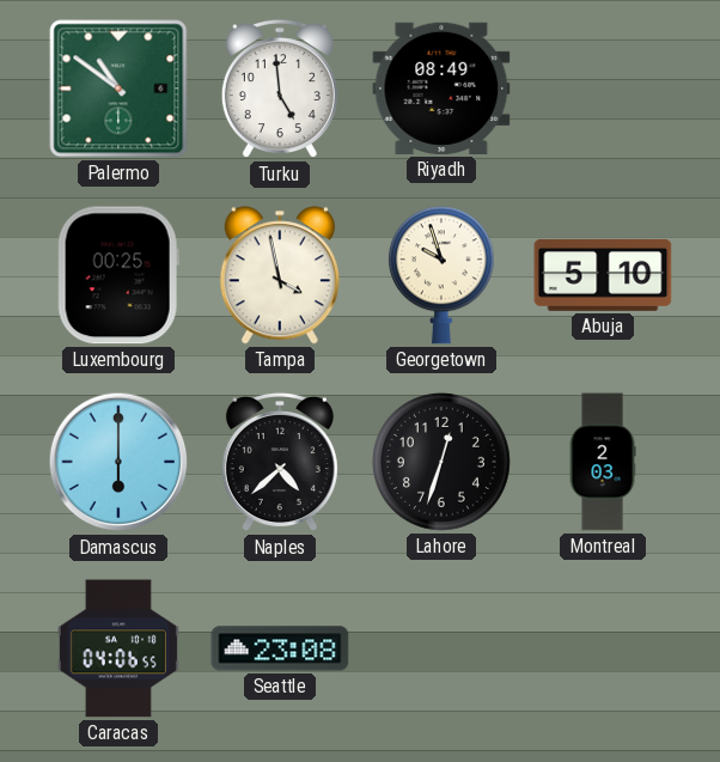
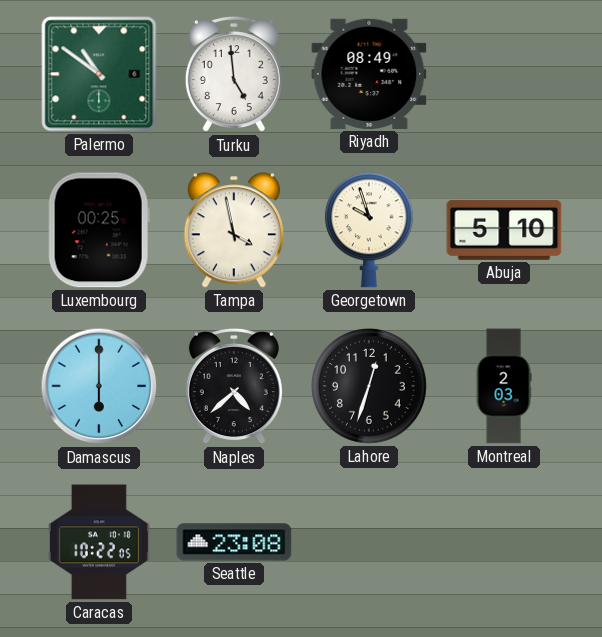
Caracas: 04:06 -> 10:22
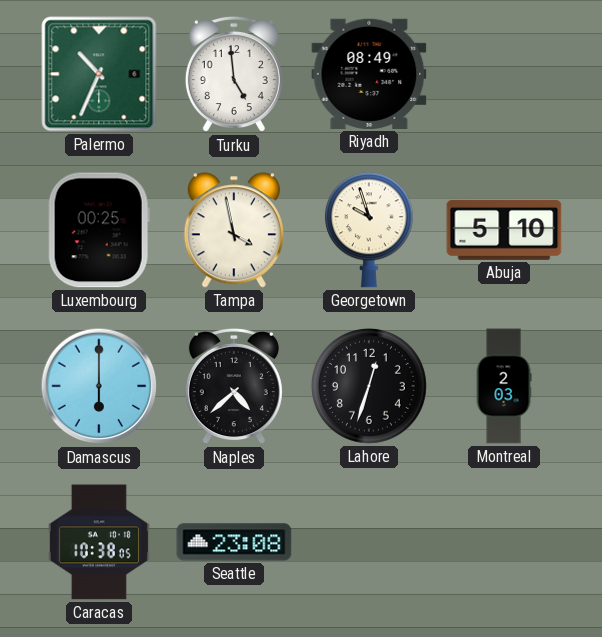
Palermo: 10:51 -> 10:34
Caracas: 10:22 -> 10:38
